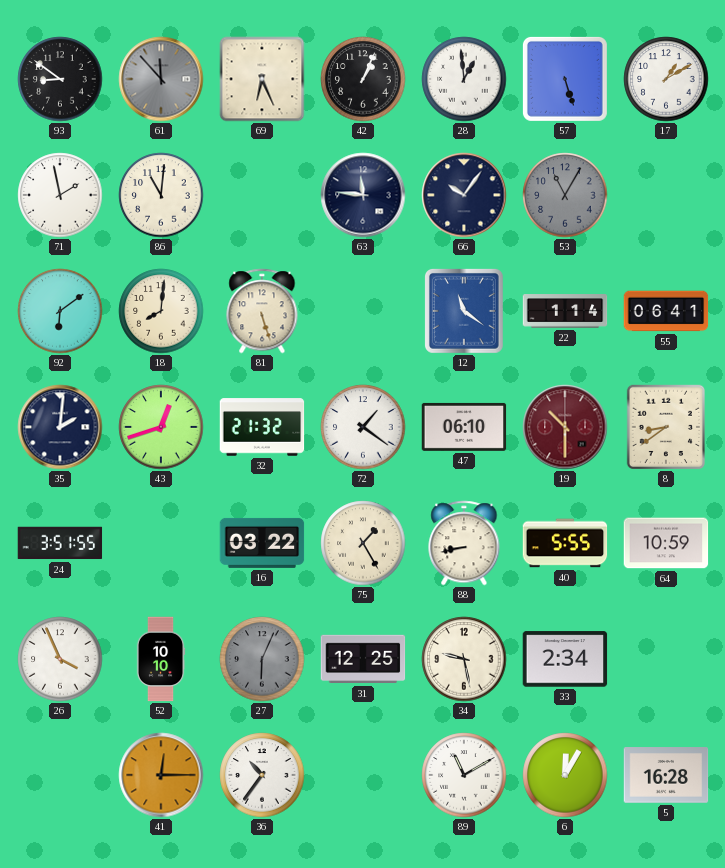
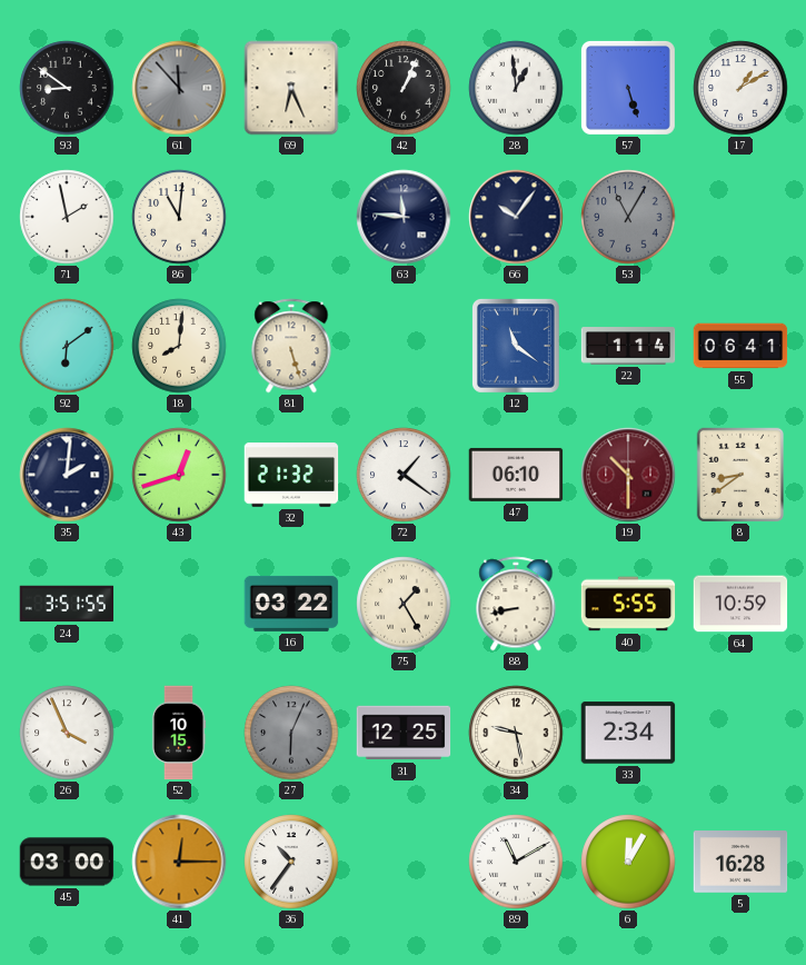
52: 10:10 -> 10:15
45: none -> 03:00
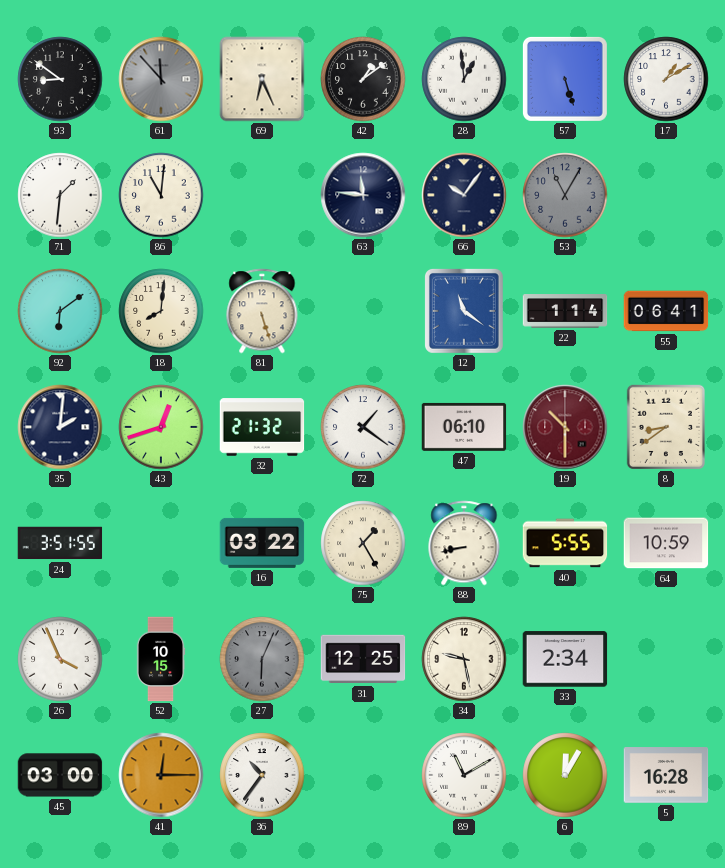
42: 1:04 -> 1:09
71: 1:58 -> 1:31
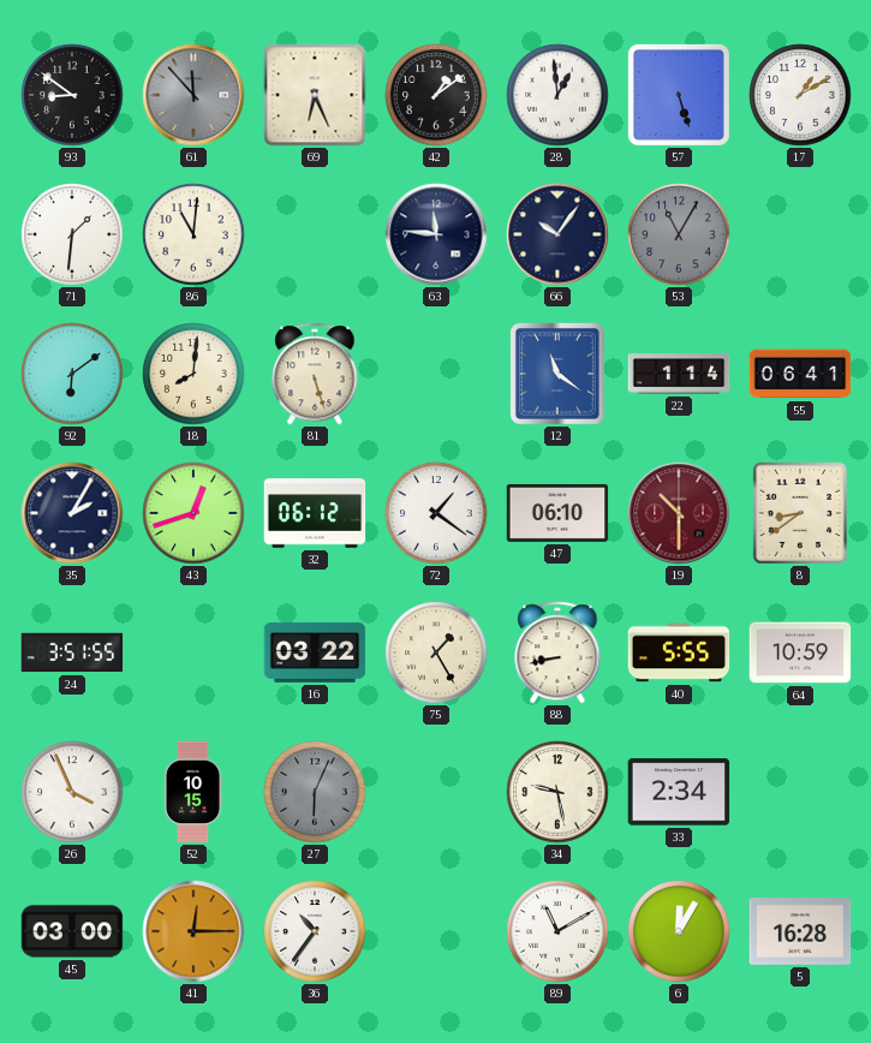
35: 2:01 -> 2:05
32: 21:32 -> 06:12
31: 12:25 -> none
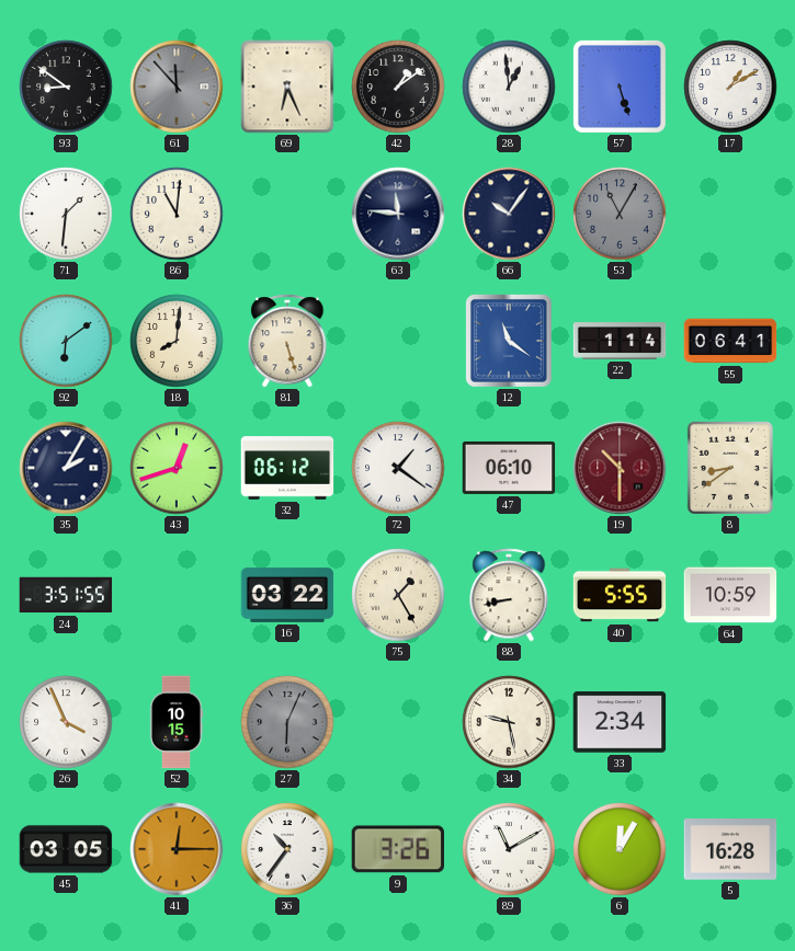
45: 03:00 -> 03:05
9: none -> 3:26
